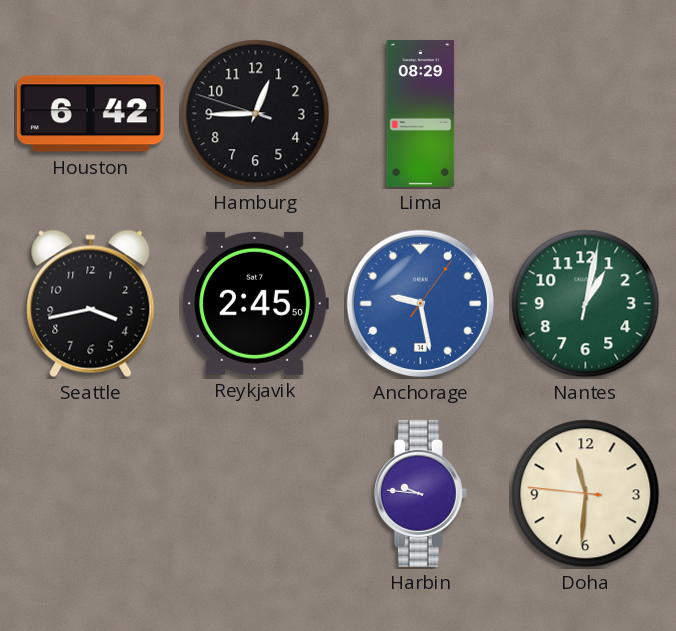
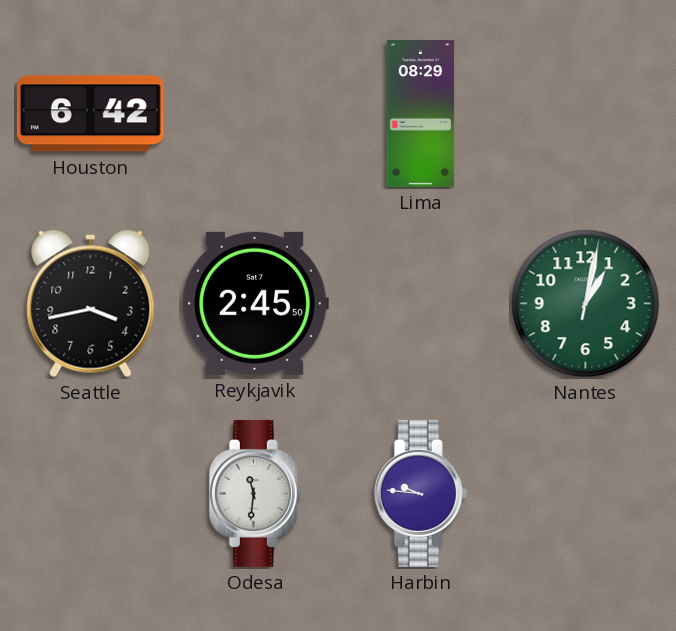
Hamburg: 12:44 -> none
Anchorage: 9:28 -> none
Odesa: none -> 11:31
Doha: 11:30 -> none
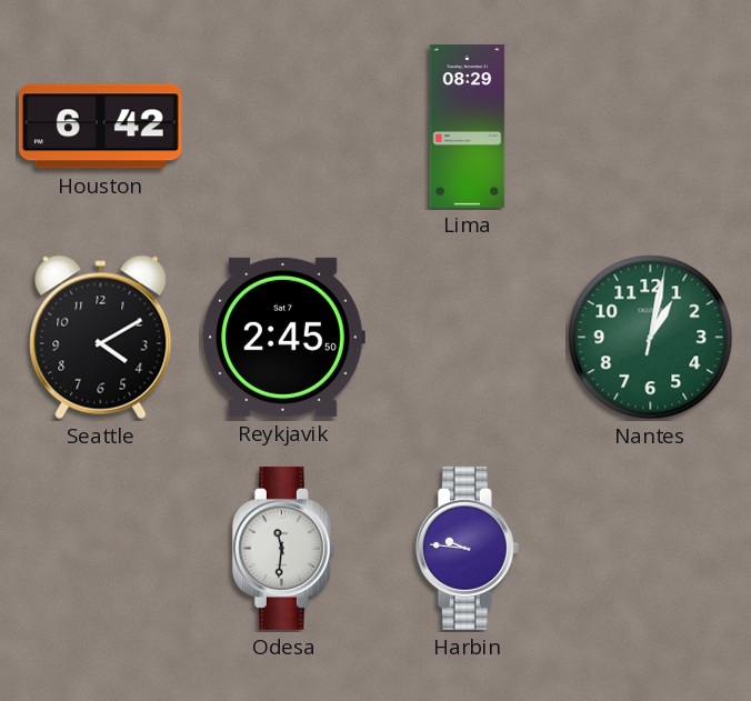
Seattle: 3:43 -> 4:10
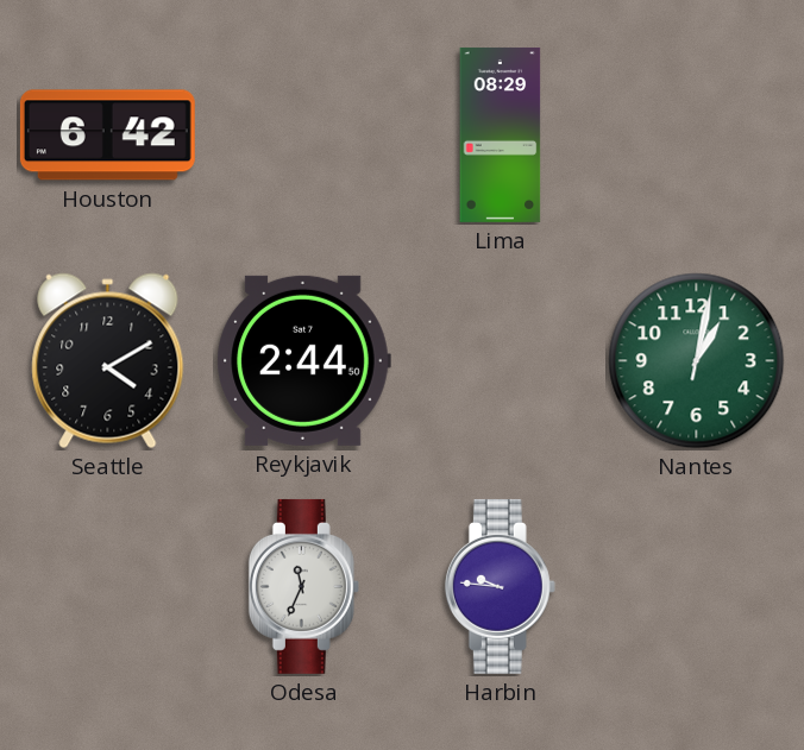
Reykjavik: 2:45 -> 2:44
Odesa: 11:31 -> 11:34
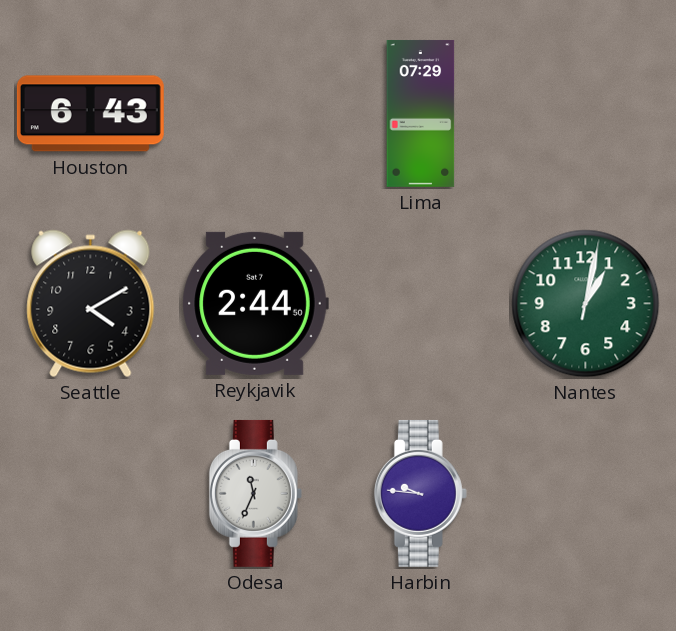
Houston: 6:42 -> 6:43
Lima: 08:29 -> 07:29
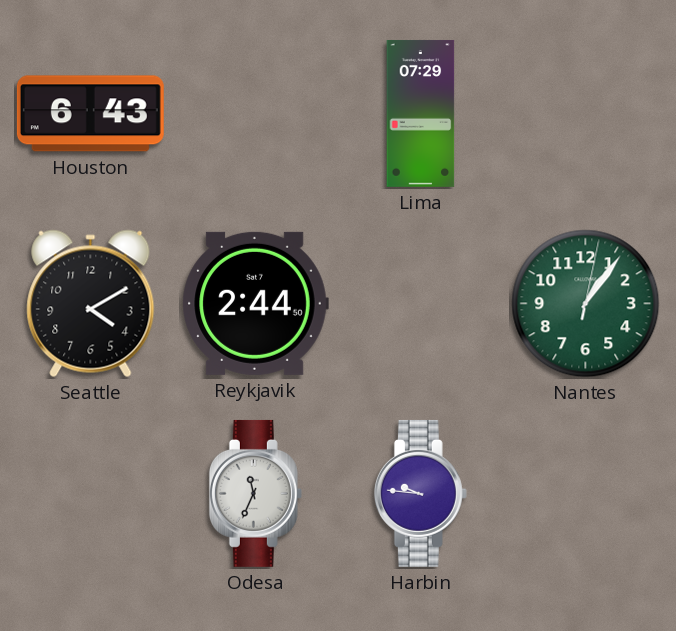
Nantes: 1:02 -> 1:06
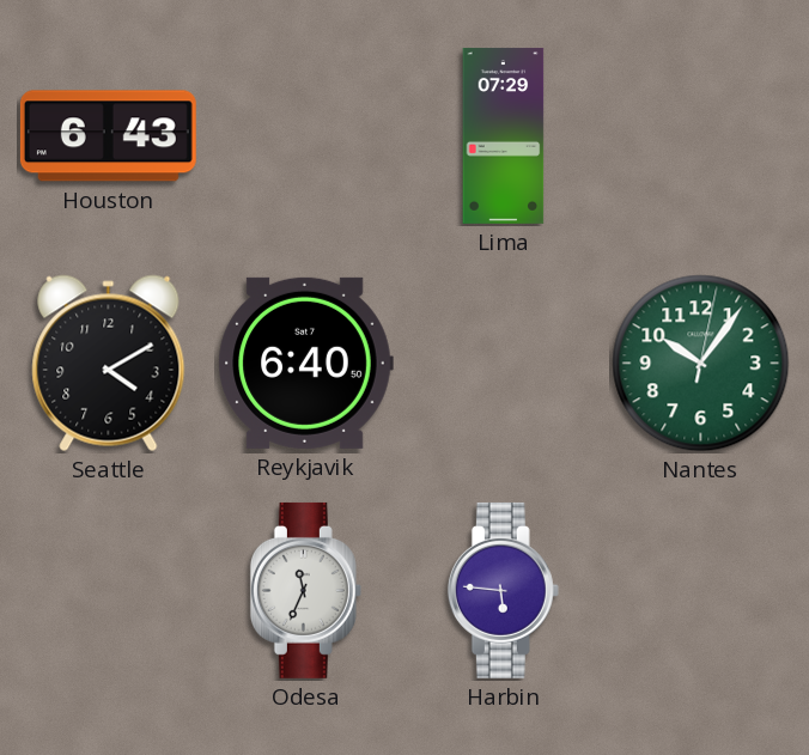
Reykjavik: 2:44 -> 6:40
Nantes: 1:06 -> 10:06
Harbin: 9:46 -> 5:46
